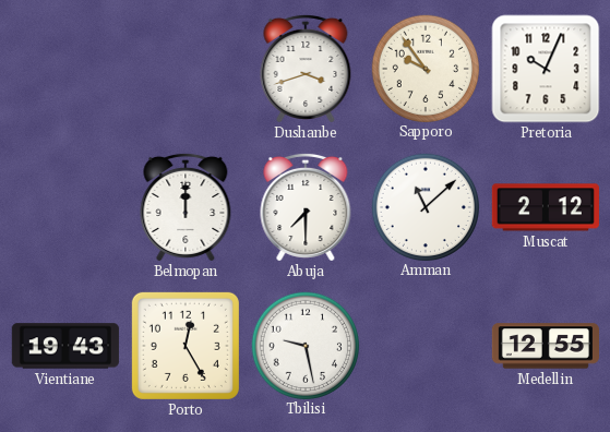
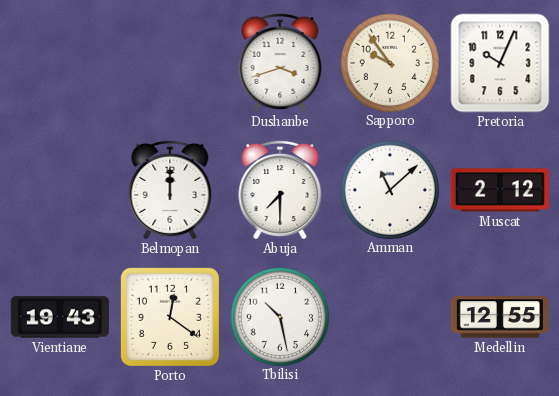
Porto: 12:25 -> 12:21
Tbilisi: 9:28 -> 10:28
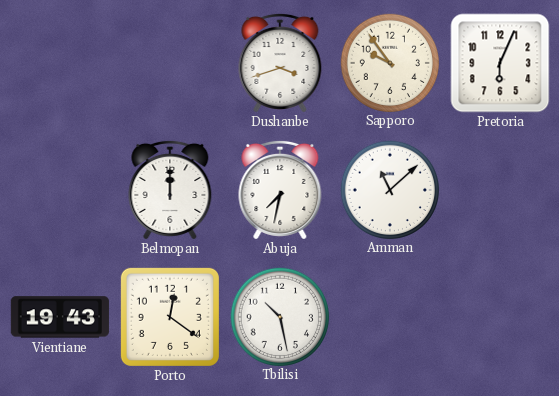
Pretoria: 10:04 -> 6:04
Abuja: 7:30 -> 7:32
Muscat: 2:12 -> none
Medellin: 12:55 -> none
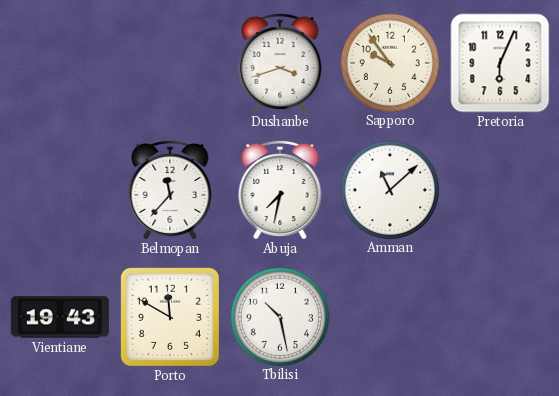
Belmopan: 12:00 -> 11:37
Porto: 12:21 -> 11:50
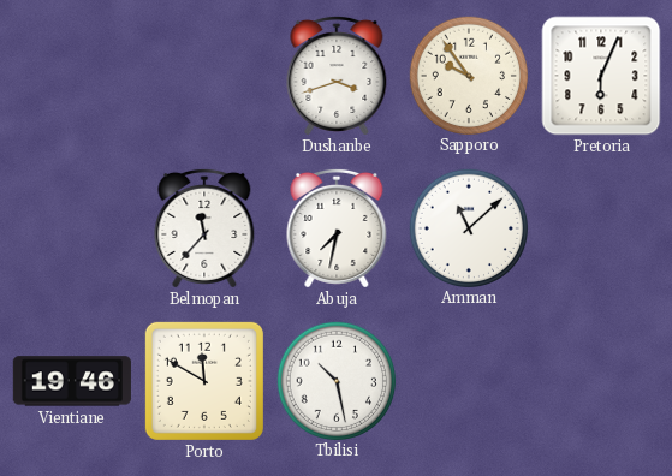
Vientiane: 19:43 -> 19:46
